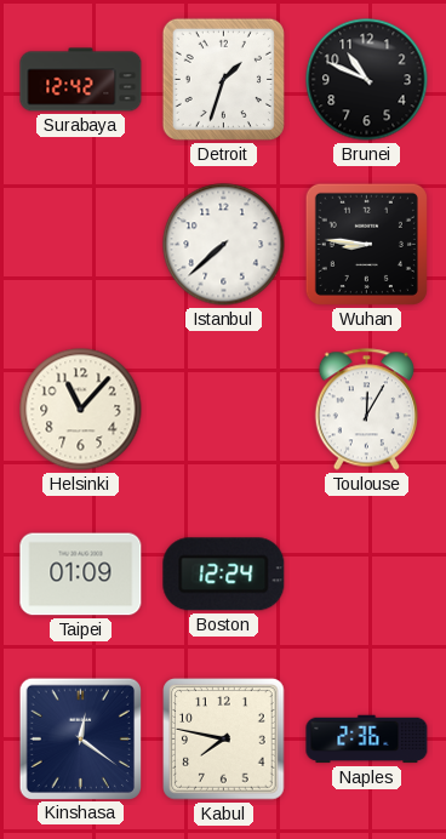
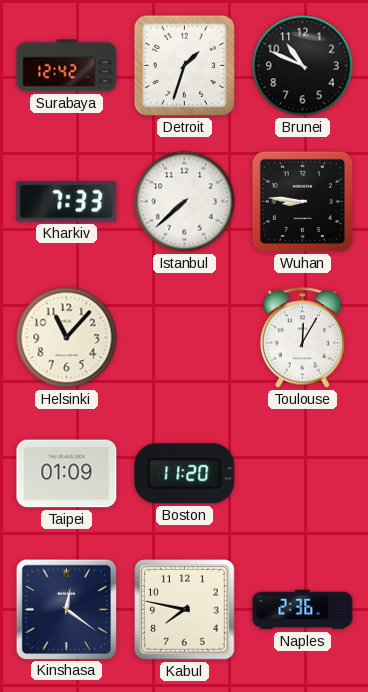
Kharkiv: none -> 7:33
Boston: 12:24 -> 11:20
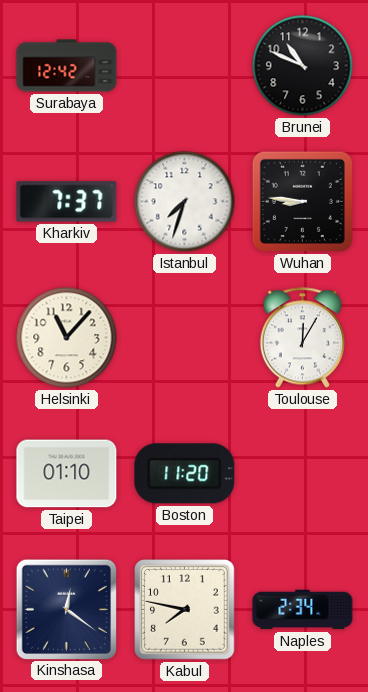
Detroit: 1:33 -> none
Kharkiv: 7:33 -> 7:37
Istanbul: 7:38 -> 7:33
Taipei: 01:09 -> 01:10
Naples: 2:36 -> 2:34
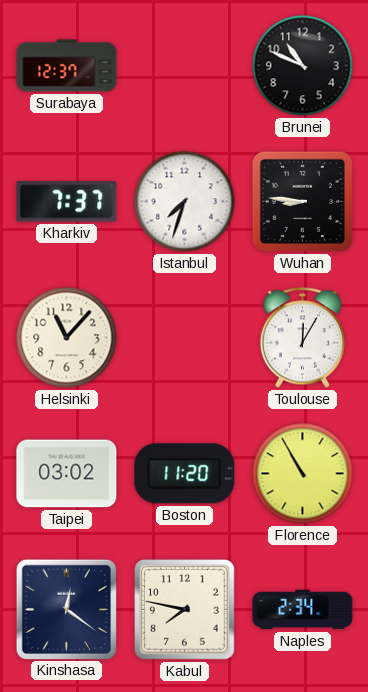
Surabaya: 12:42 -> 12:37
Taipei: 01:10 -> 03:02
Florence: none -> 10:55
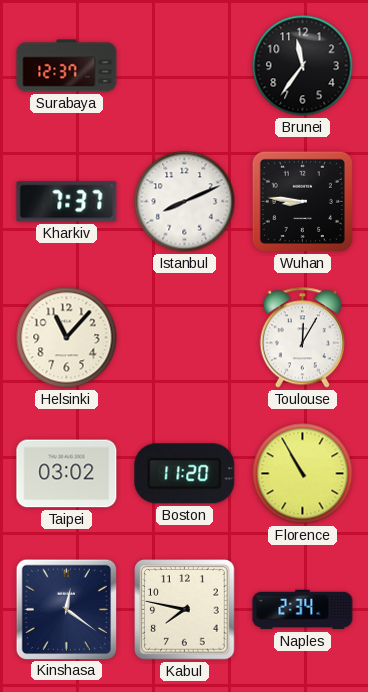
Brunei: 10:49 -> 11:36
Istanbul: 7:33 -> 8:11
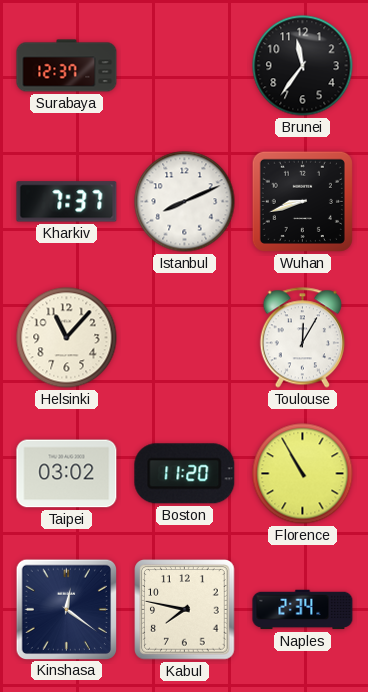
Wuhan: 8:46 -> 8:42
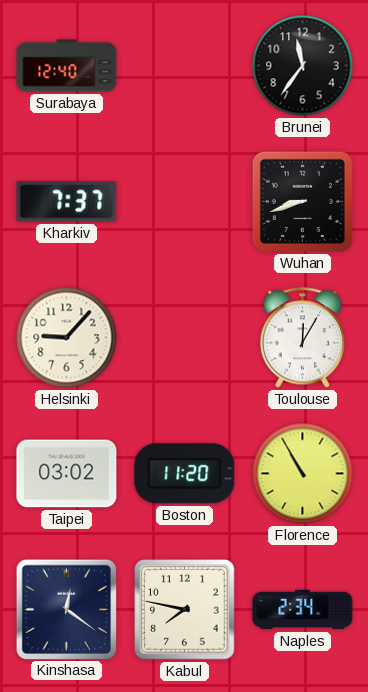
Surabaya: 12:37 -> 12:40
Istanbul: 8:11 -> none
Helsinki: 11:07 -> 9:07
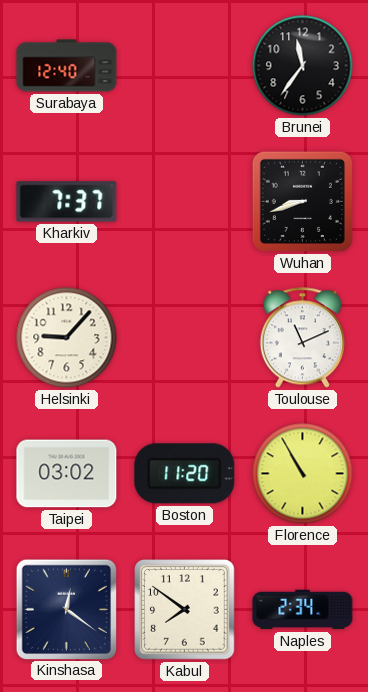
Toulouse: 12:05 -> 11:11
Kabul: 7:47 -> 7:51
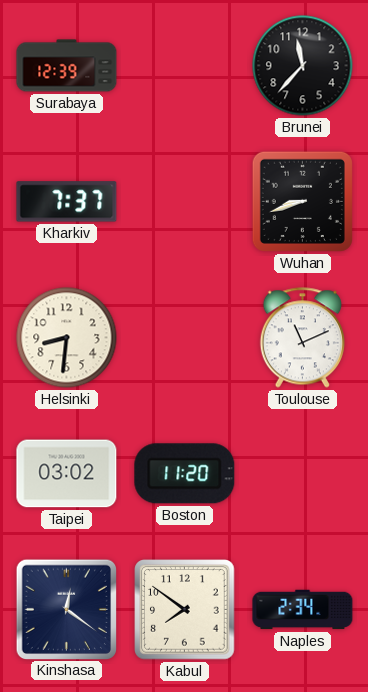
Surabaya: 12:40 -> 12:39
Brunei: 11:36 -> 11:37
Helsinki: 9:07 -> 8:31
Florence: 10:55 -> none
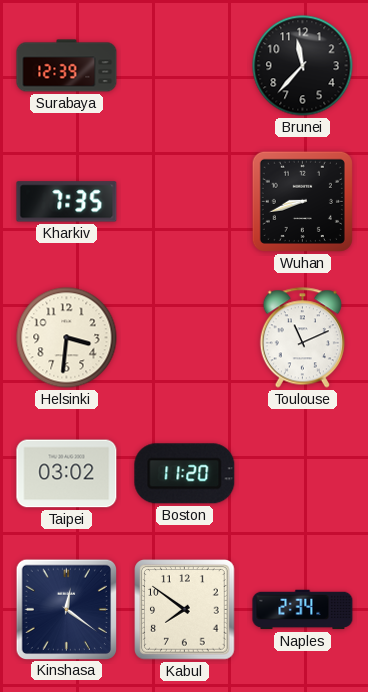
Kharkiv: 7:37 -> 7:35
Helsinki: 8:31 -> 3:31
